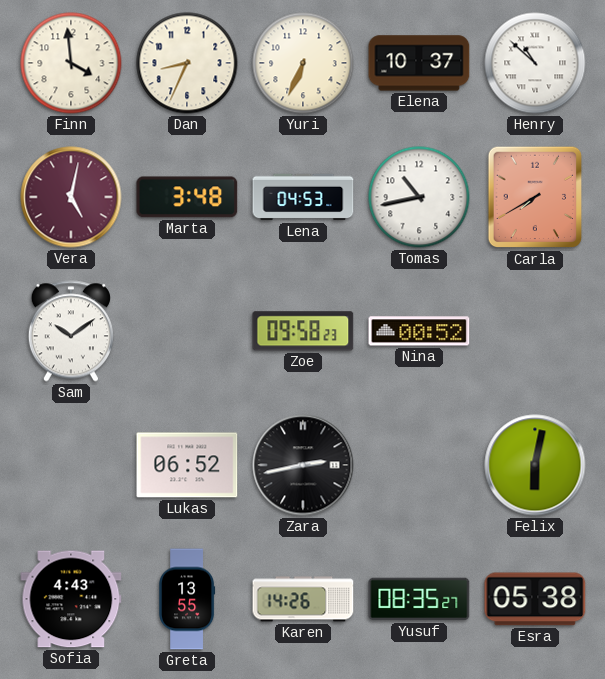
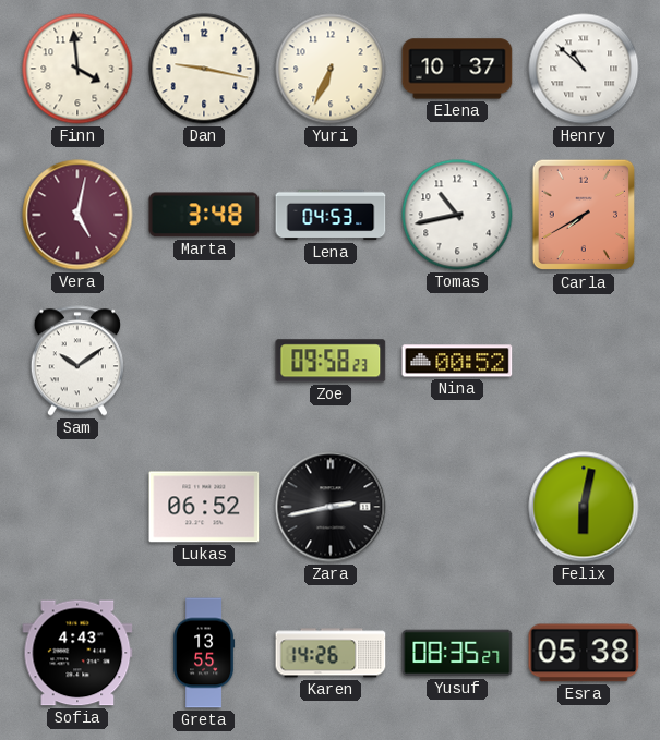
Dan: 8:34 -> 9:17
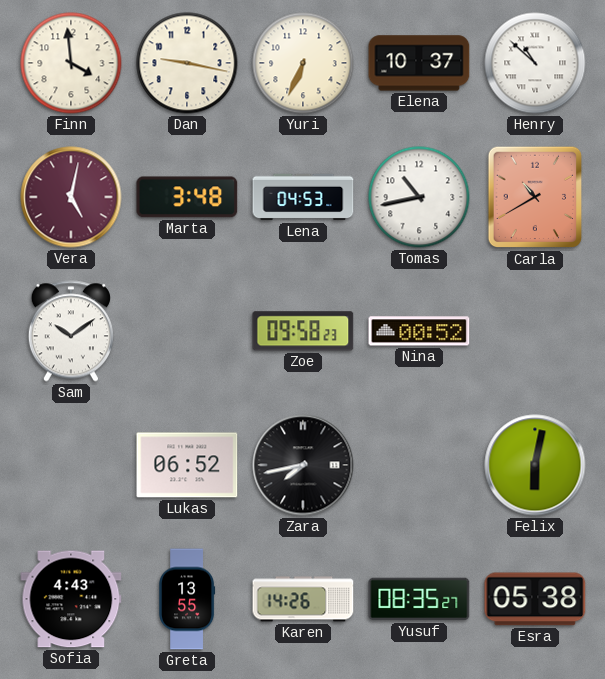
Carla: 7:40 -> 10:40
Zara: 2:43 -> 7:43
